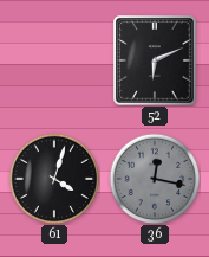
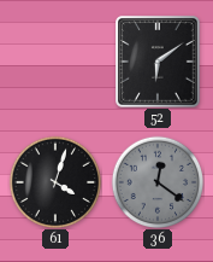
52: 6:11 -> 6:09
36: 12:17 -> 12:21
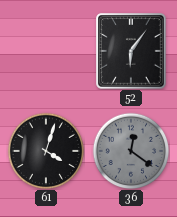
52: 6:09 -> 6:06
